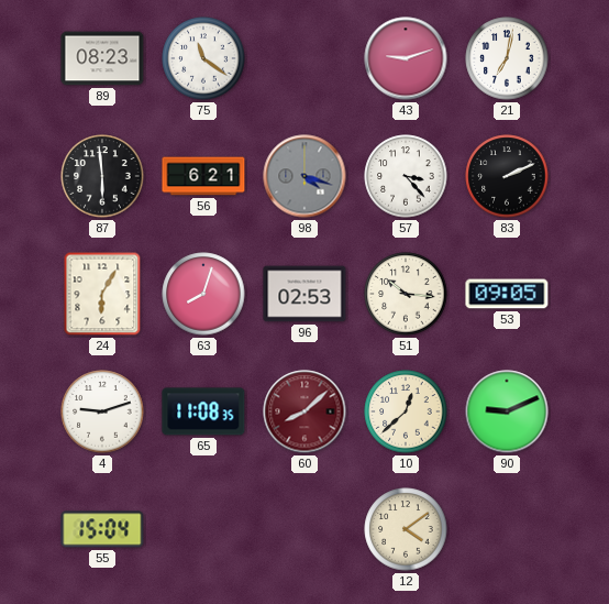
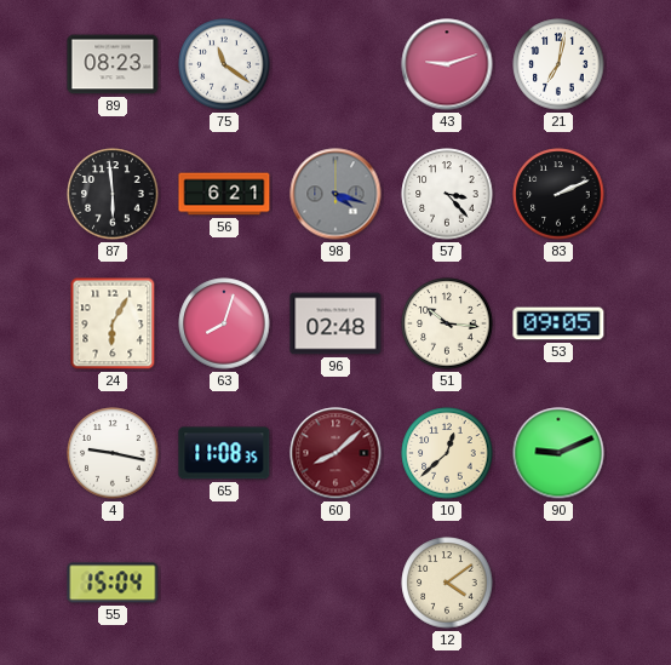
96: 02:53 -> 02:48
4: 9:12 -> 9:17
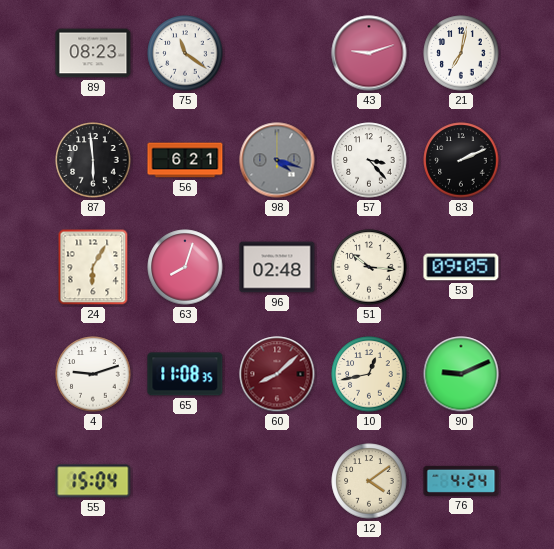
4: 9:17 -> 9:12
10: 12:38 -> 12:43
76: none -> 4:24
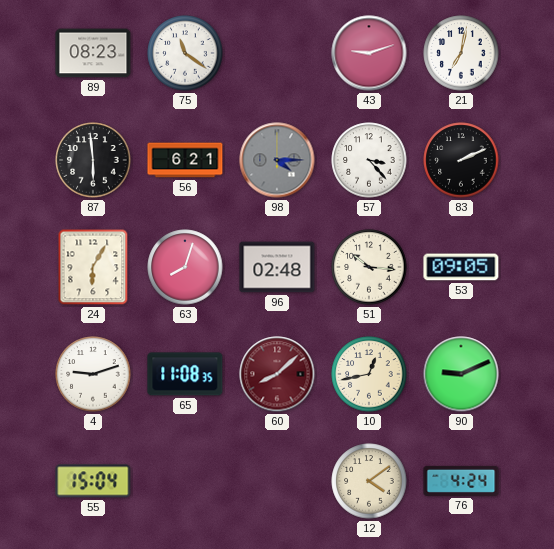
98: 4:18 -> 4:15
